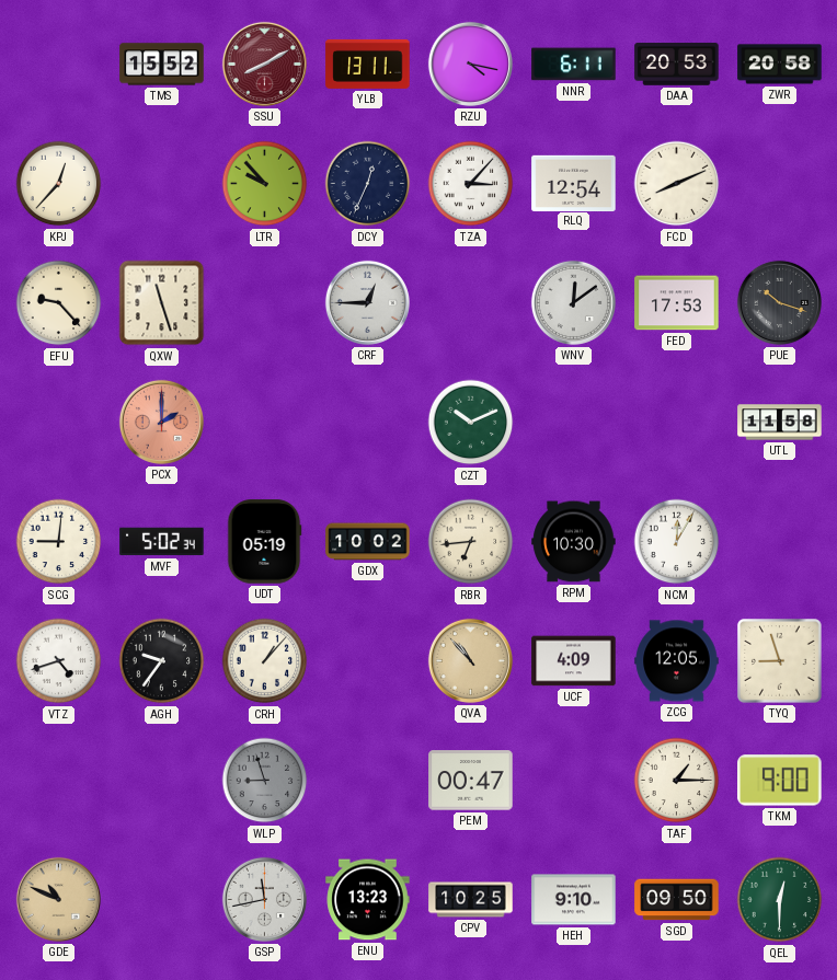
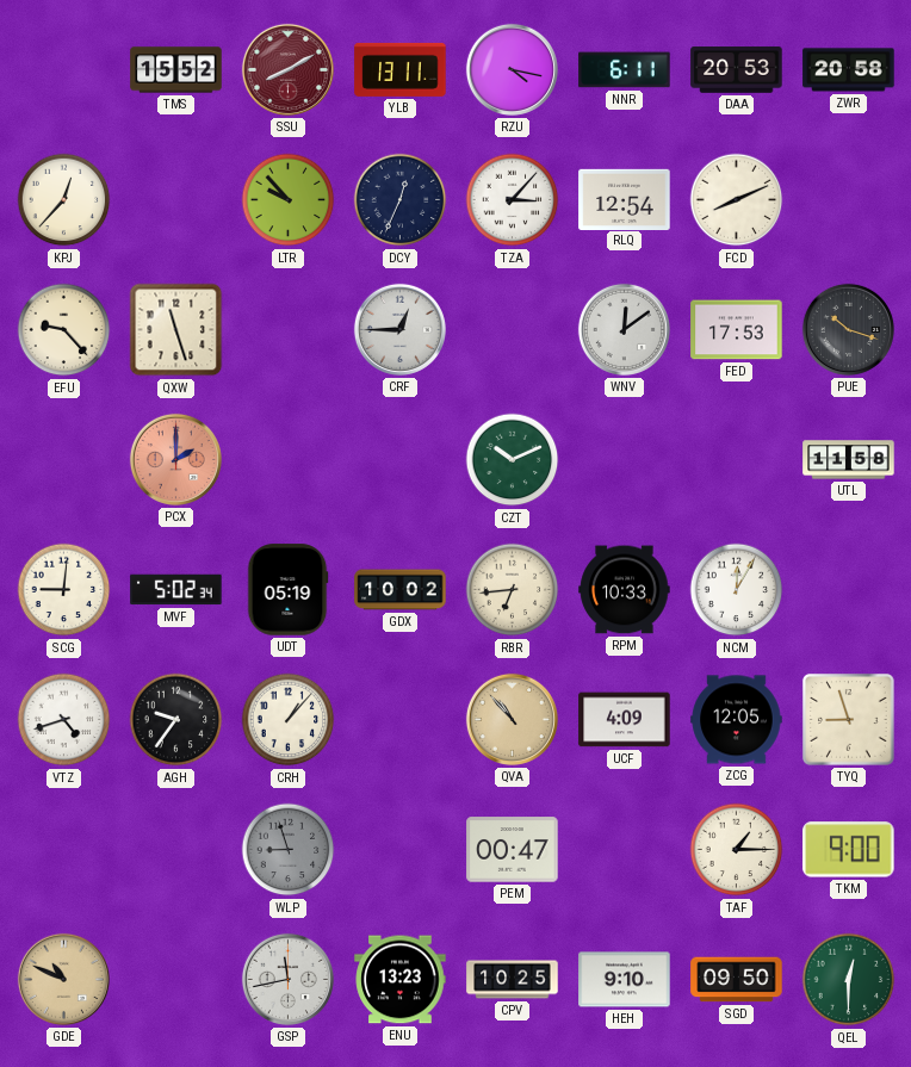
RPM: 10:30 -> 10:33
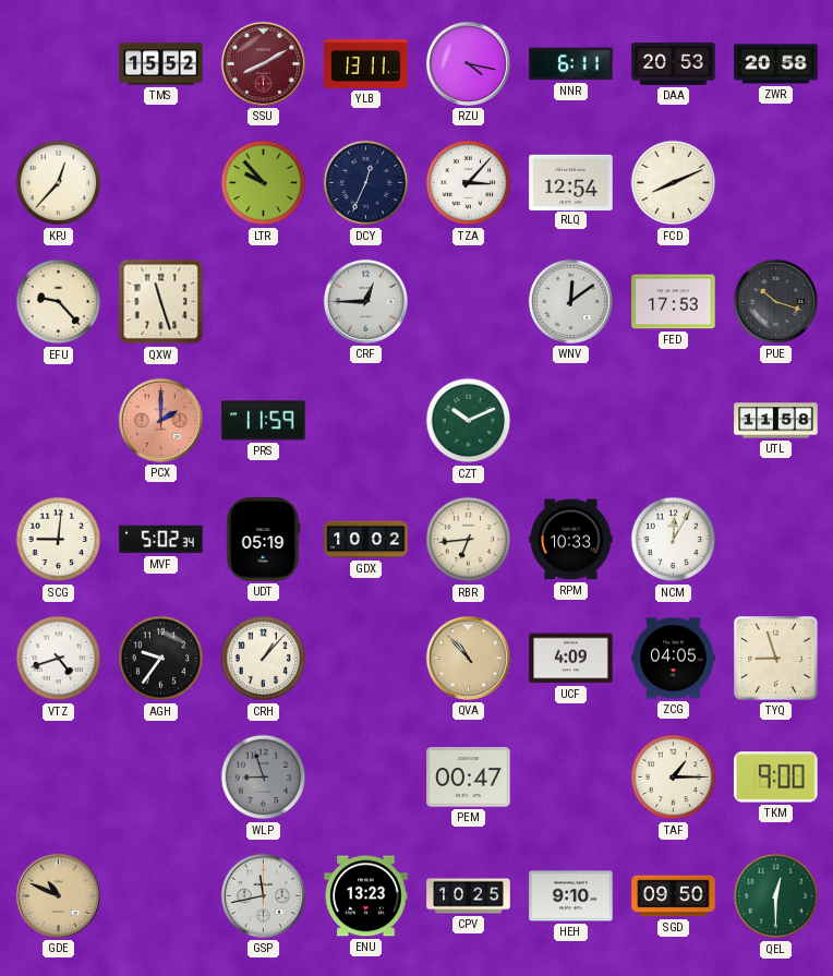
PRS: none -> 11:59
ZCG: 12:05 -> 04:05
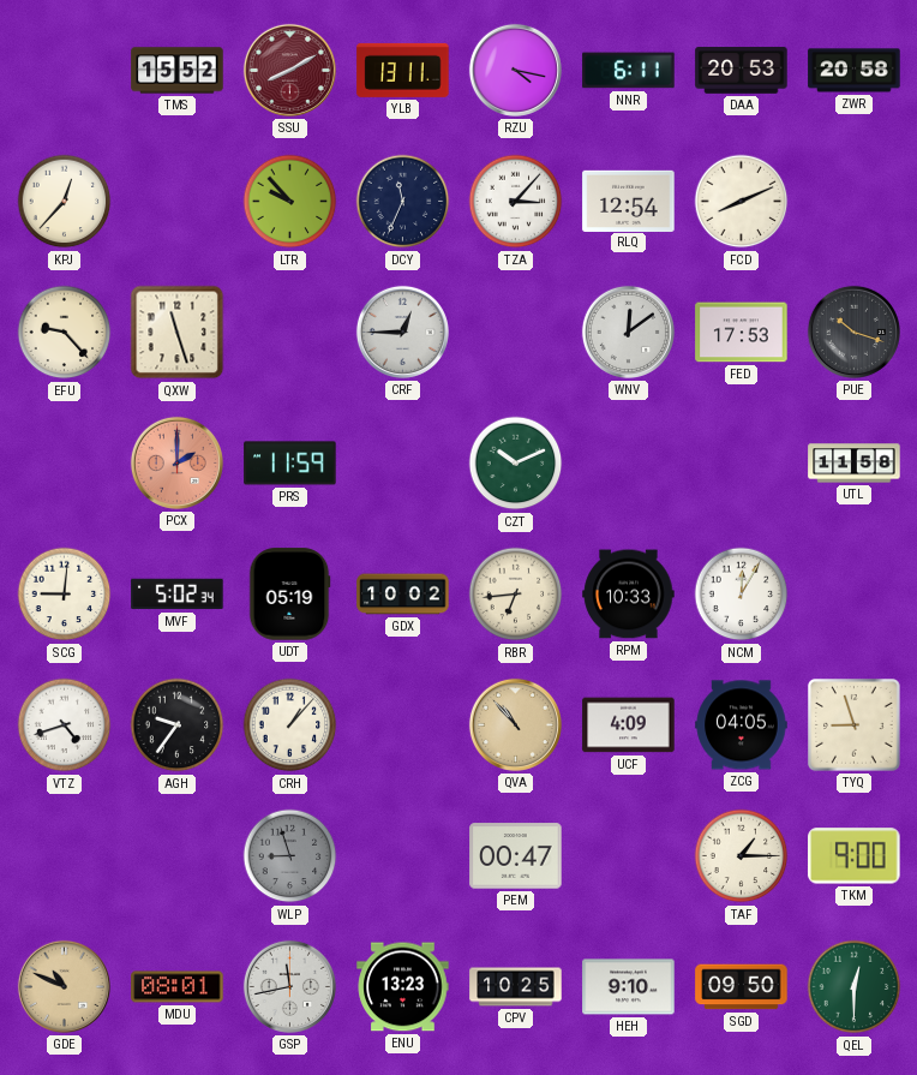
DCY: 12:34 -> 11:34
MDU: none -> 08:01
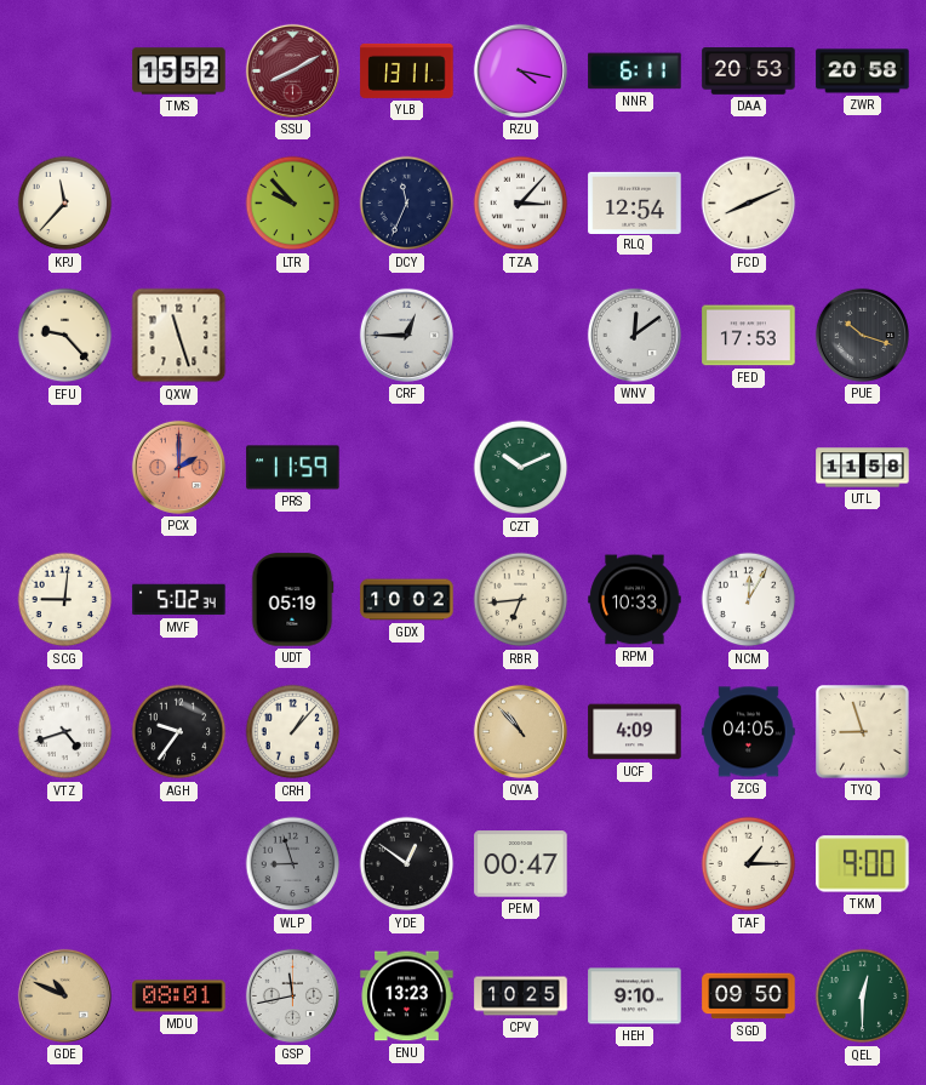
KPJ: 12:37 -> 11:37
YDE: none -> 12:51
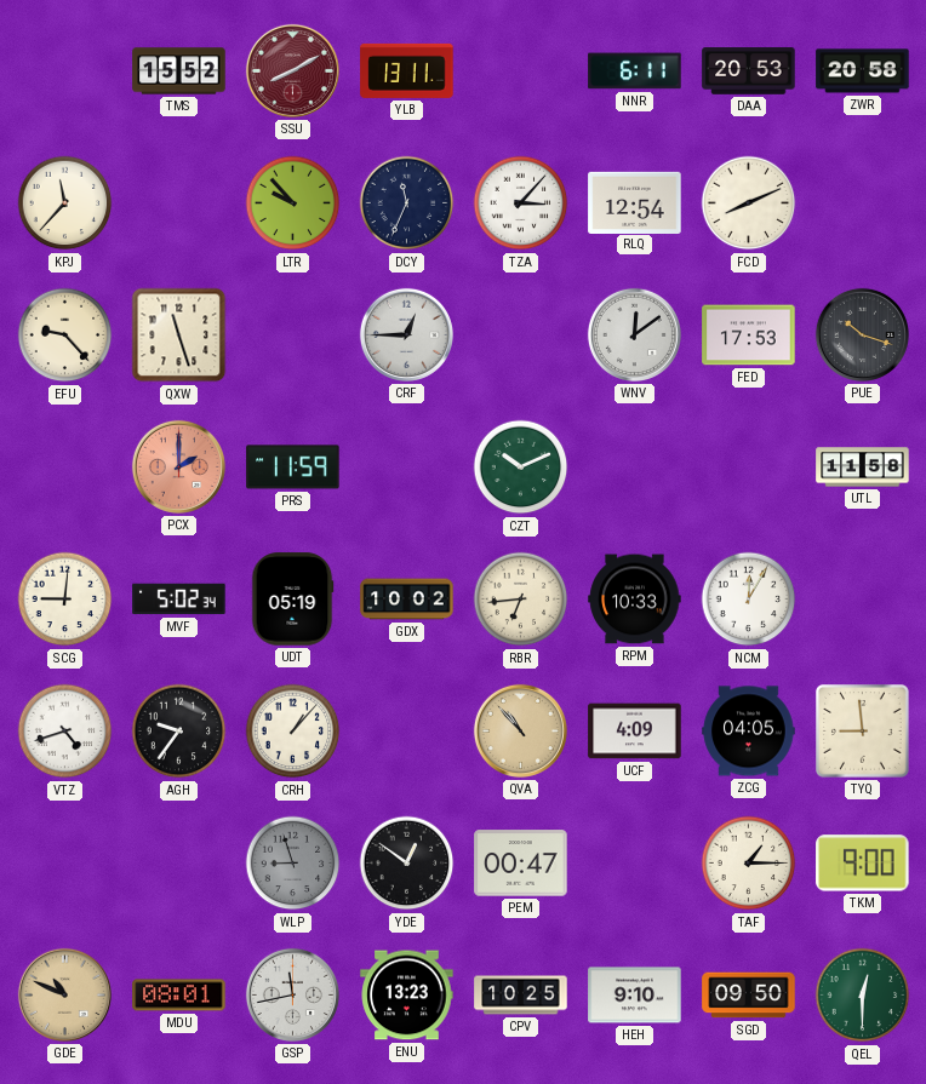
RZU: 4:17 -> none
TYQ: 8:57 -> 8:59
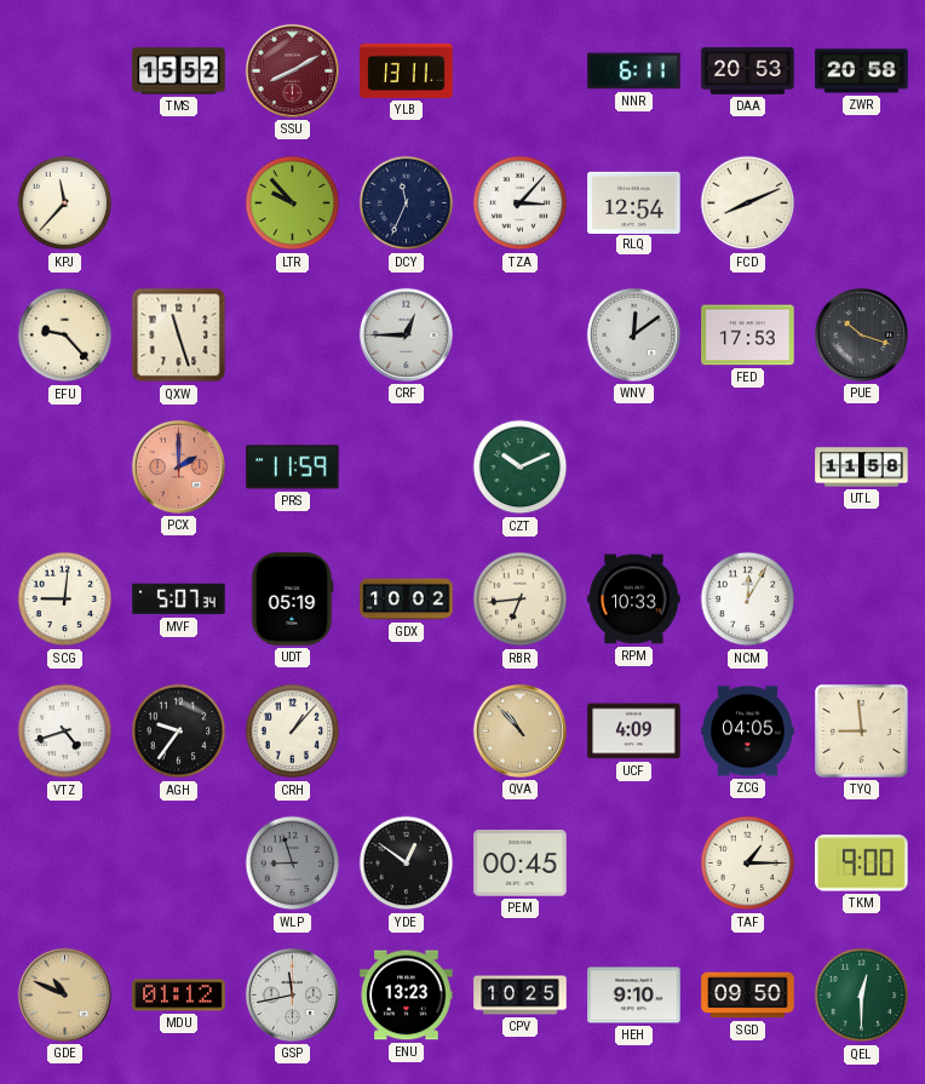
MVF: 5:02 -> 5:07
PEM: 00:47 -> 00:45
MDU: 08:01 -> 01:12
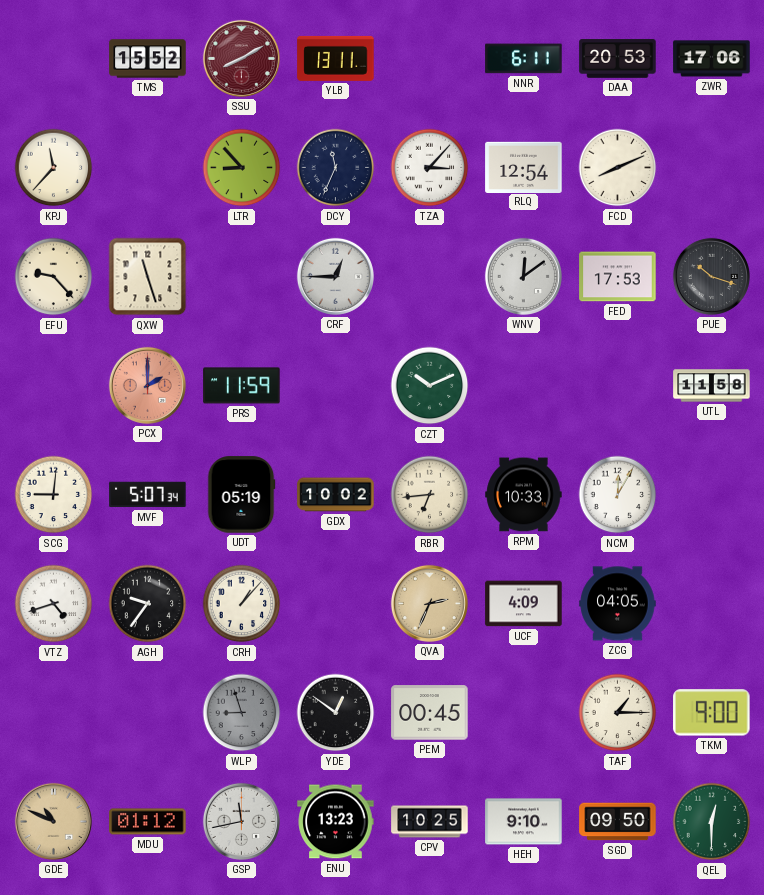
ZWR: 20:58 -> 17:06
LTR: 9:53 -> 8:53
QVA: 10:53 -> 2:34
TYQ: 8:59 -> none
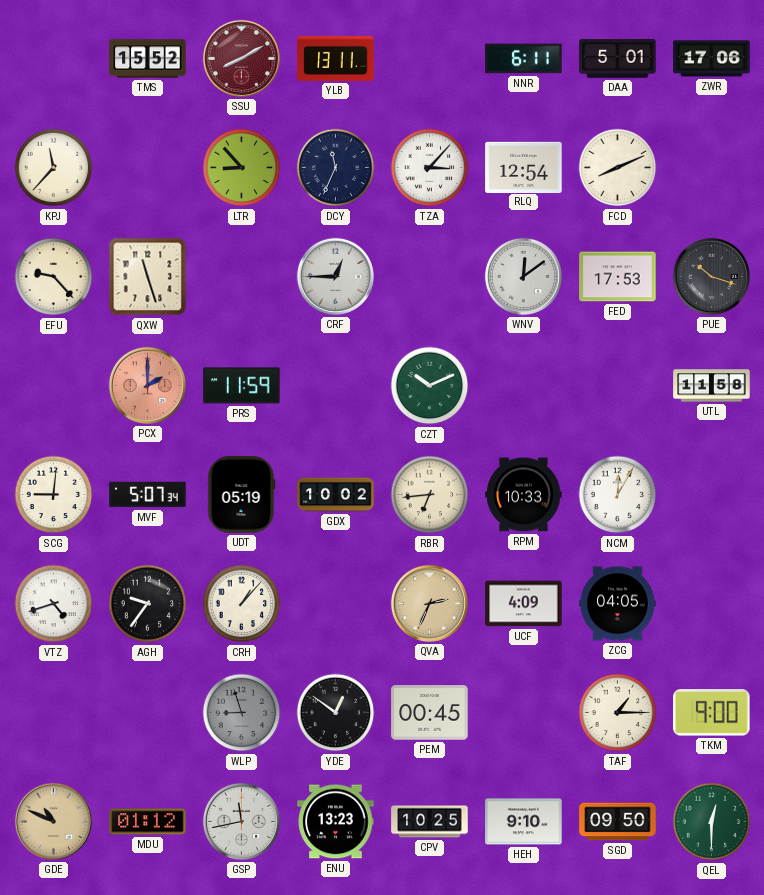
DAA: 20:53 -> 5:01
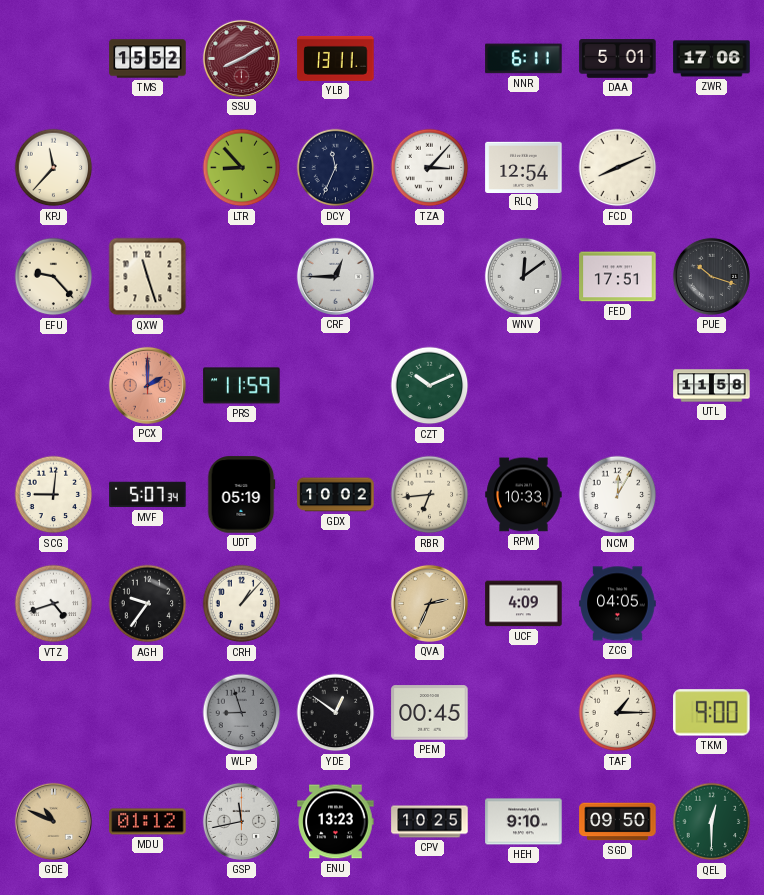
FED: 17:53 -> 17:51
